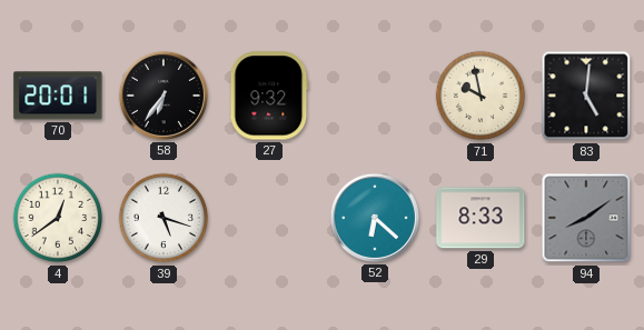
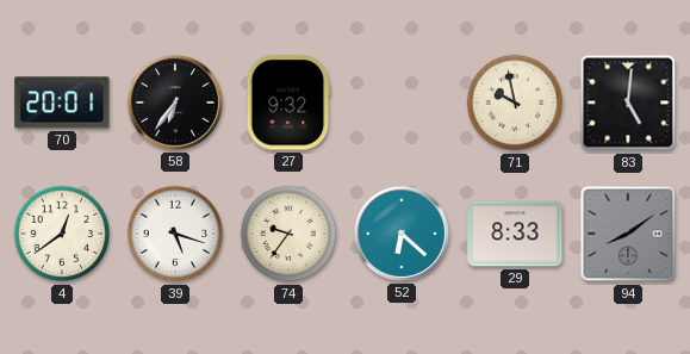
74: none -> 9:36
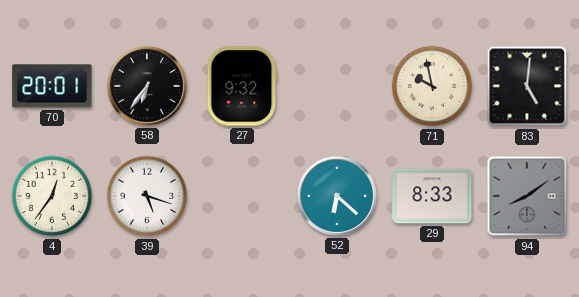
4: 12:39 -> 12:36
74: 9:36 -> none
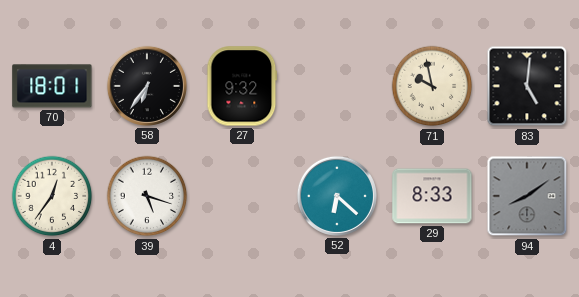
70: 20:01 -> 18:01
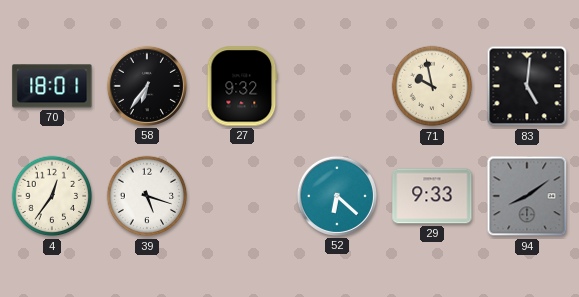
29: 8:33 -> 9:33
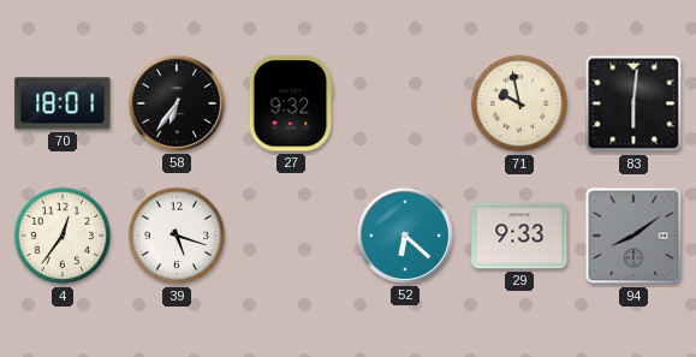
83: 5:01 -> 6:01
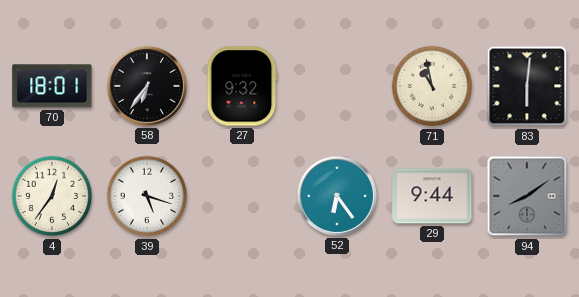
71: 9:58 -> 10:58
52: 6:22 -> 6:24
29: 9:33 -> 9:44
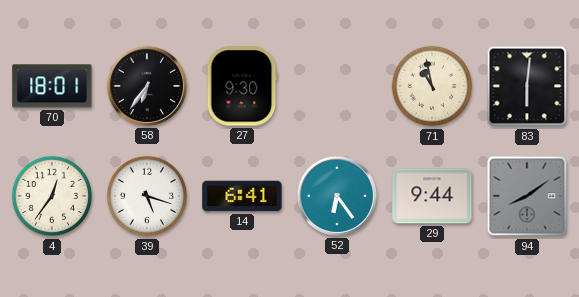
27: 9:32 -> 9:30
14: none -> 6:41
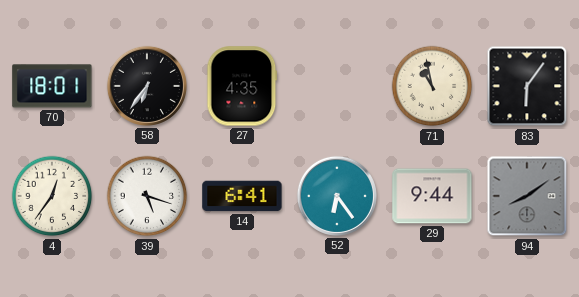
27: 9:30 -> 4:35
83: 6:01 -> 6:06
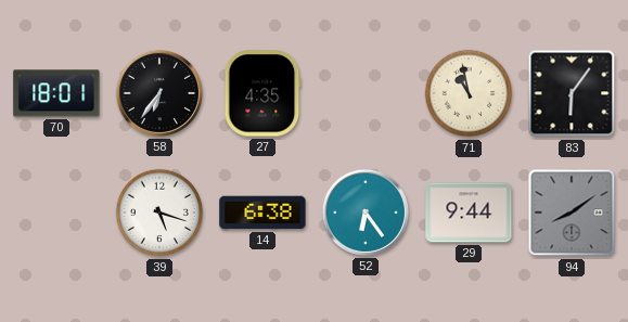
4: 12:36 -> none
14: 6:41 -> 6:38
